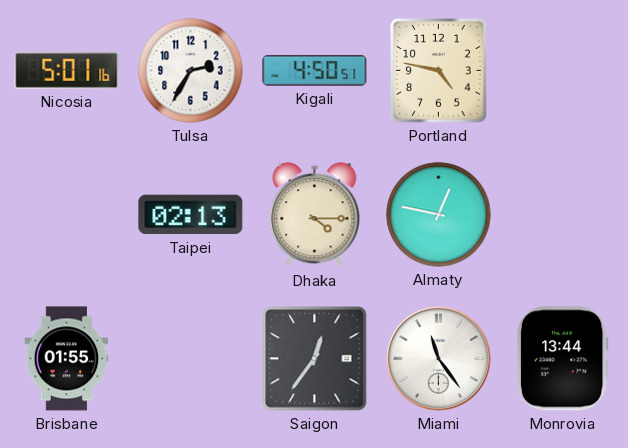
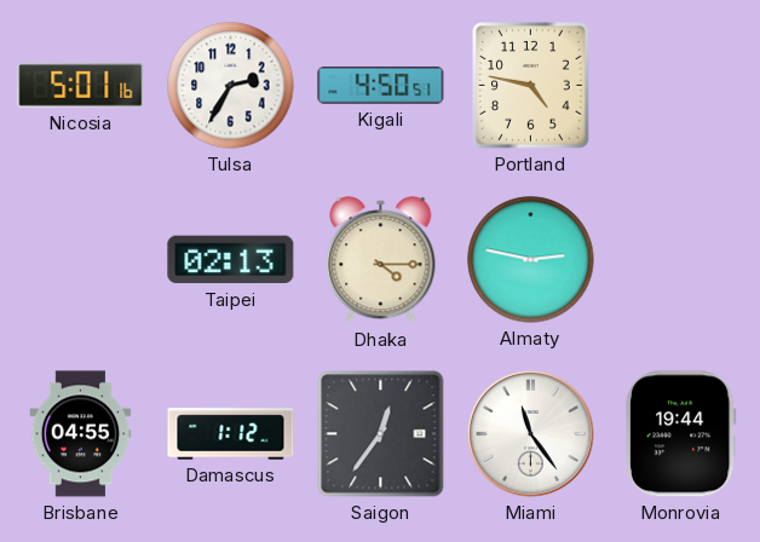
Almaty: 12:47 -> 2:47
Brisbane: 01:55 -> 04:55
Damascus: none -> 1:12
Monrovia: 13:44 -> 19:44
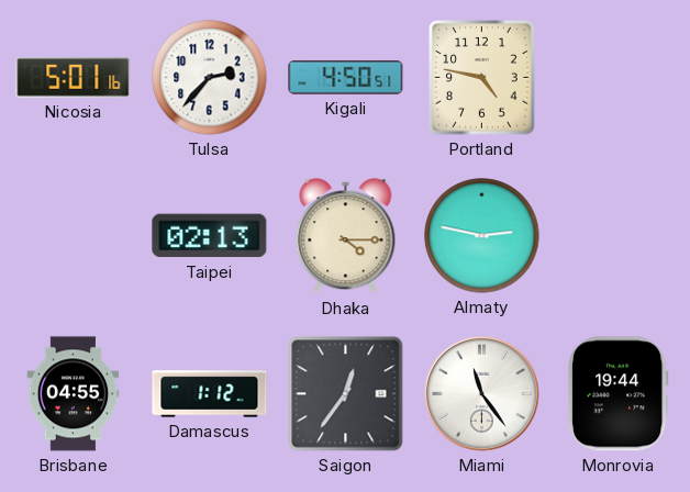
Tulsa: 2:35 -> 2:37
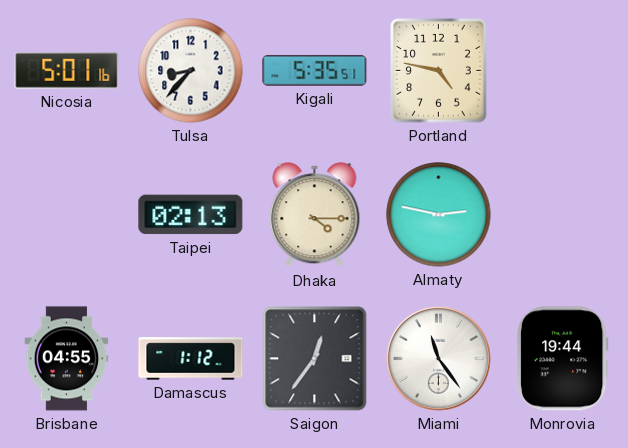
Tulsa: 2:37 -> 8:37
Kigali: 4:50 -> 5:35
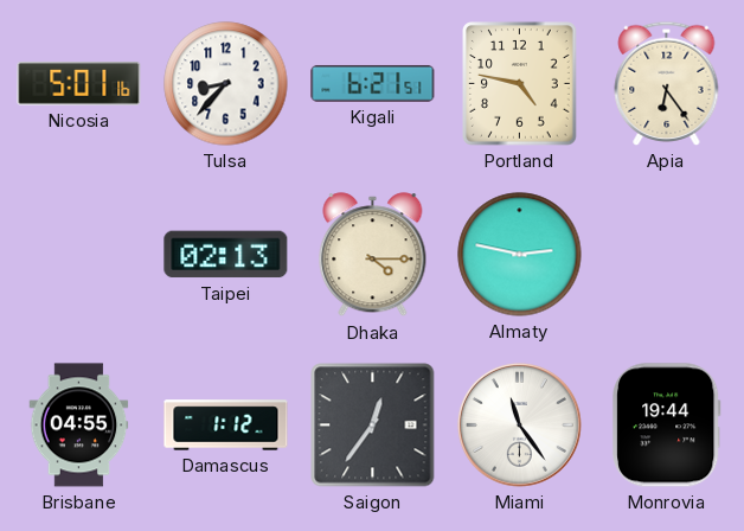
Kigali: 5:35 -> 6:21
Apia: none -> 6:24
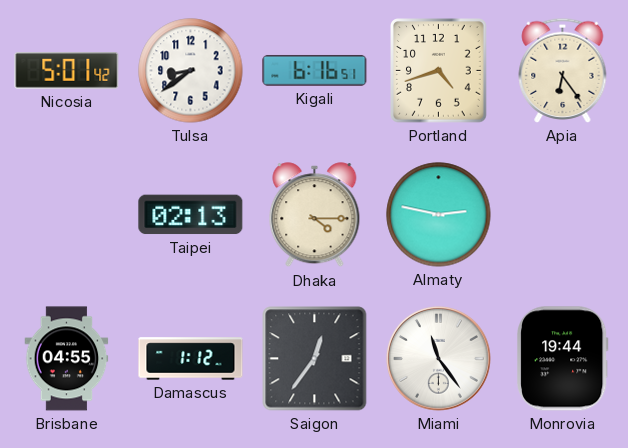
Nicosia: 5:01:16 -> 5:01:42
Tulsa: 8:37 -> 8:39
Kigali: 6:21 -> 6:16
Portland: 4:47 -> 4:42
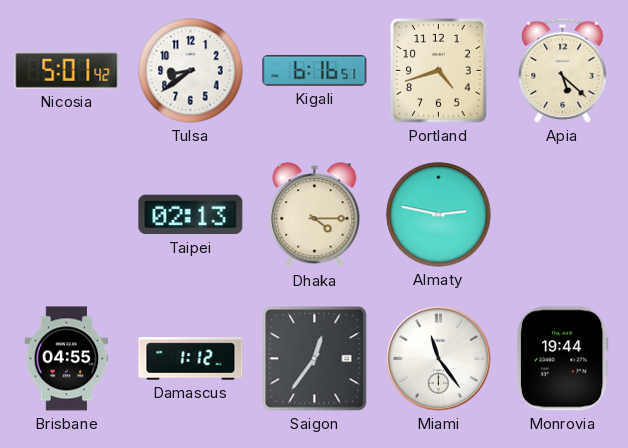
Apia: 6:24 -> 5:22
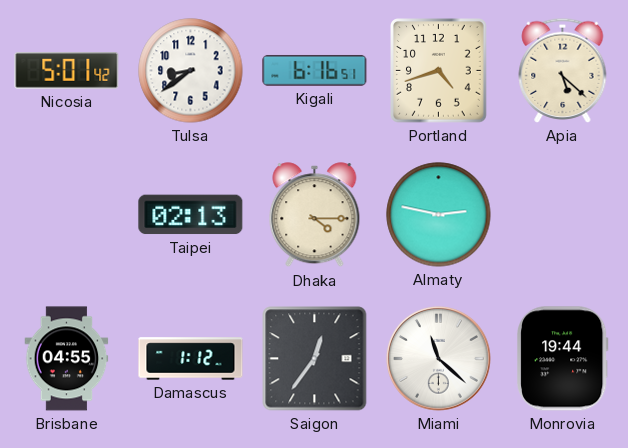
Miami: 11:24 -> 11:22
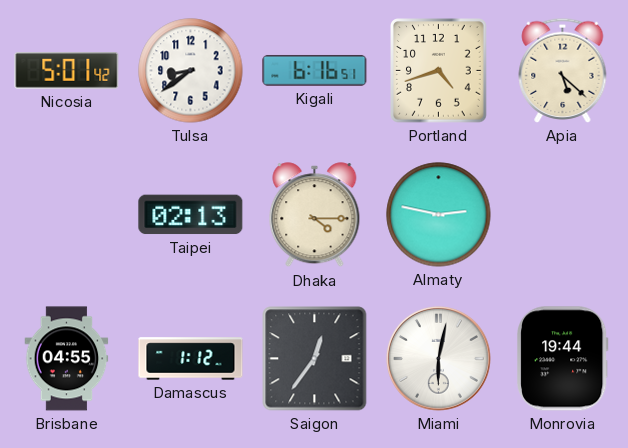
Miami: 11:22 -> 6:02
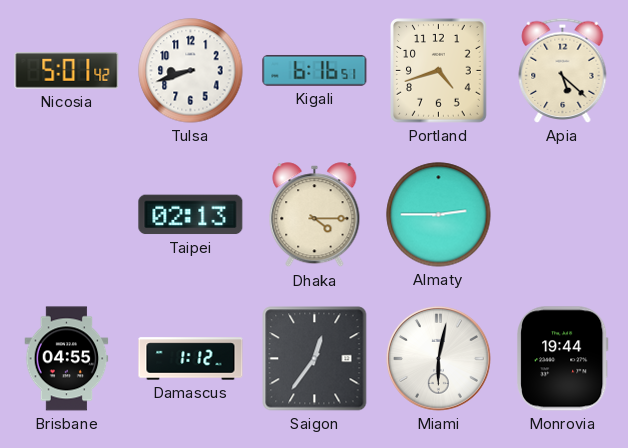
Tulsa: 8:39 -> 8:42
Almaty: 2:47 -> 2:45
